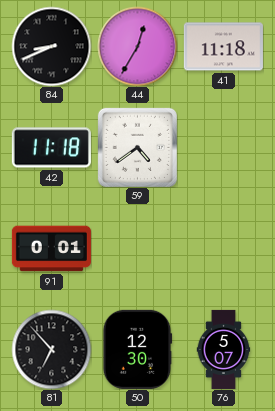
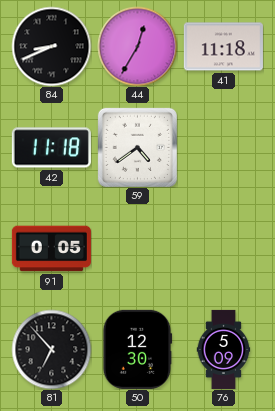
91: 0:01 -> 0:05
76: 5:07 -> 5:09
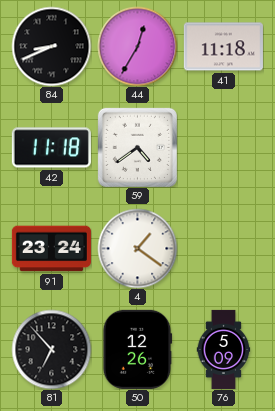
91: 0:05 -> 23:24
4: none -> 1:21
50: 12:30 -> 12:26
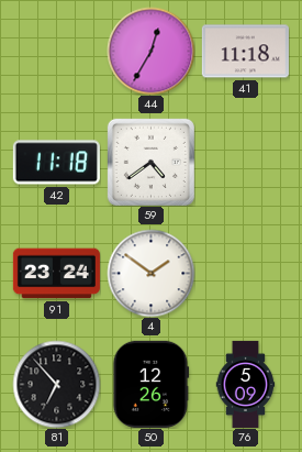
84: 8:41 -> none
4: 1:21 -> 1:51
